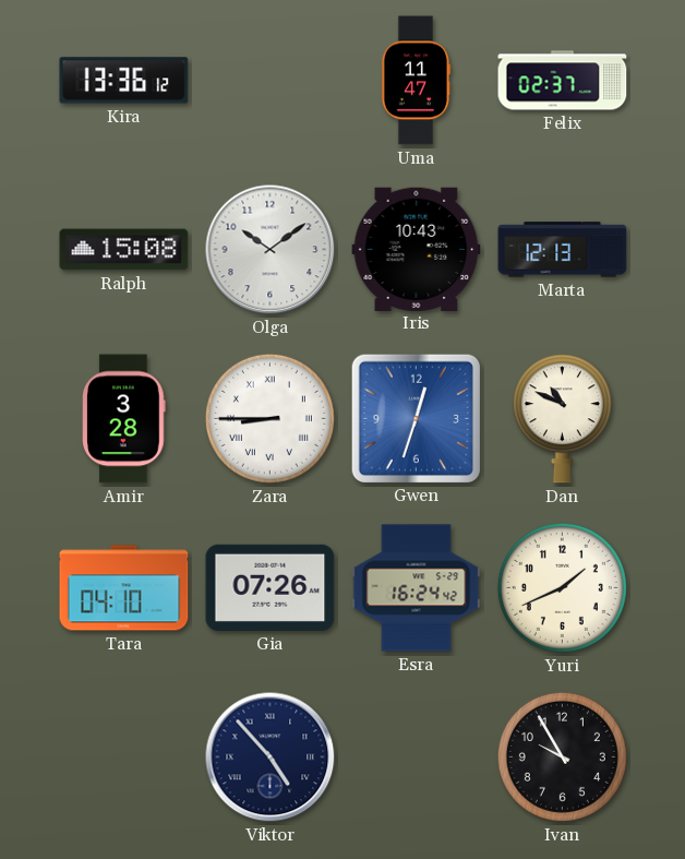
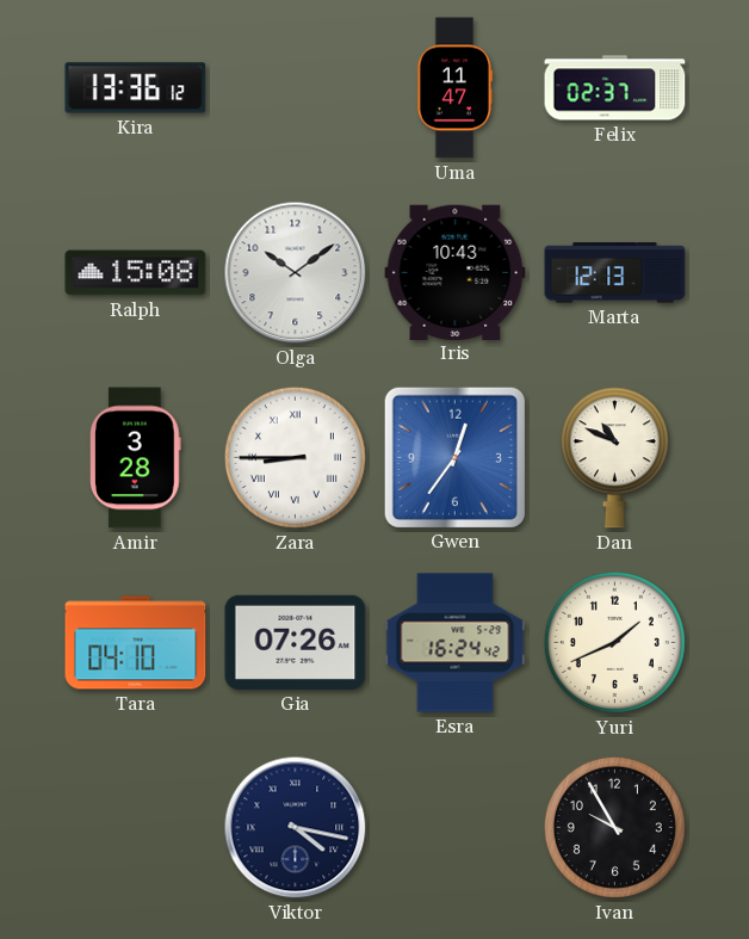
Gwen: 12:33 -> 12:36
Viktor: 4:53 -> 4:17
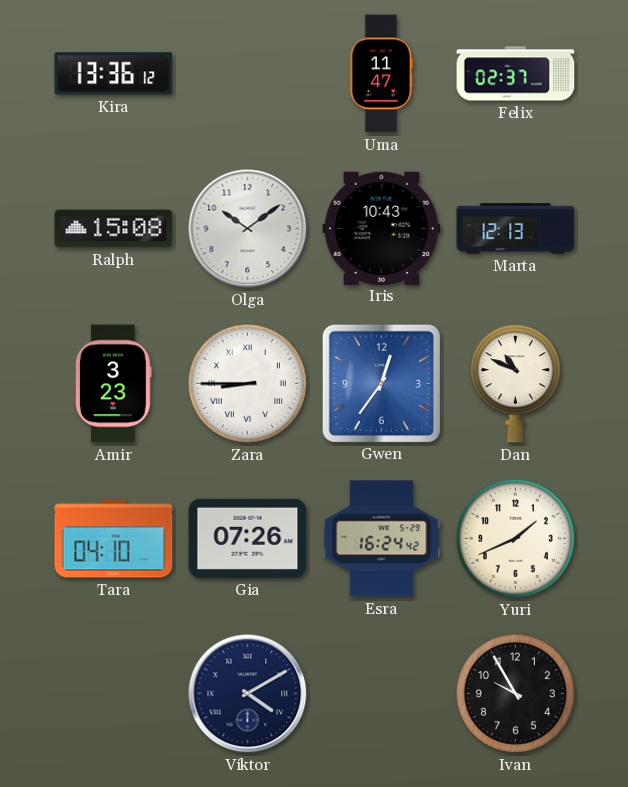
Amir: 3:28 -> 3:23
Viktor: 4:17 -> 4:10
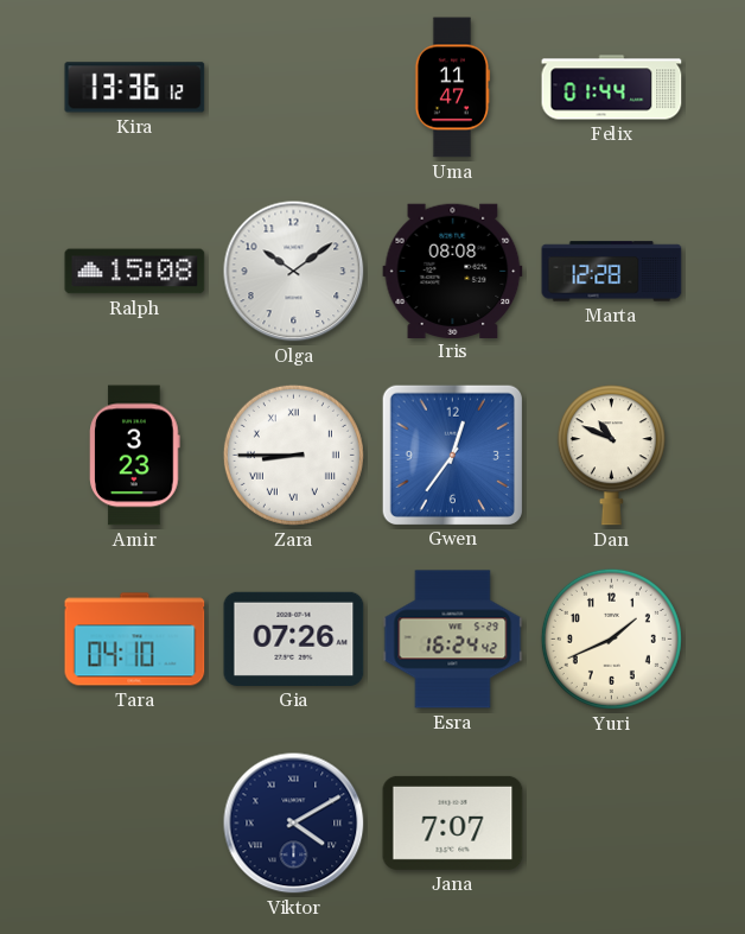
Felix: 02:37 -> 01:44
Iris: 10:43 -> 08:08
Marta: 12:13 -> 12:28
Jana: none -> 7:07
Ivan: 9:55 -> none
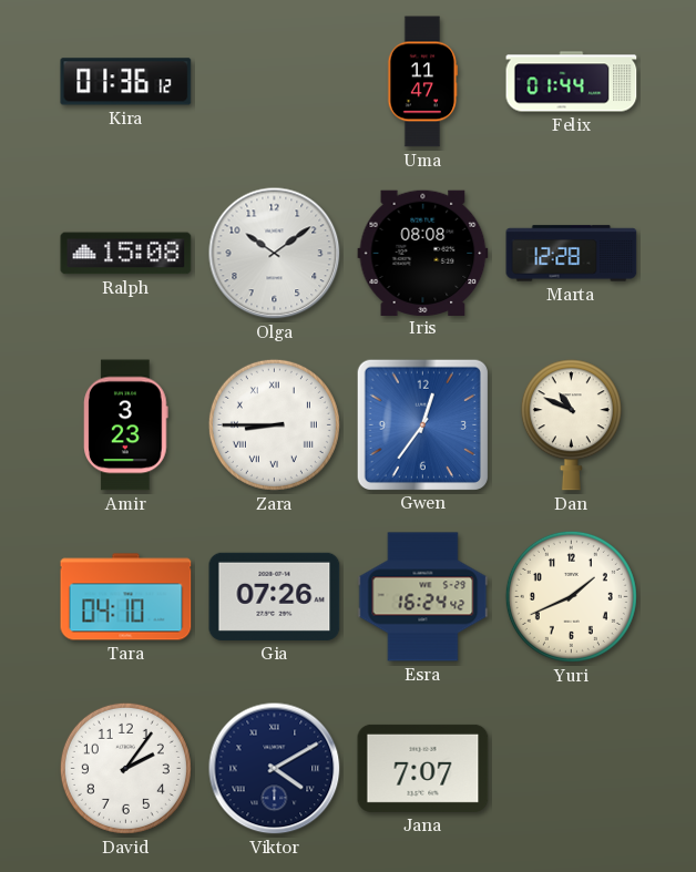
Kira: 13:36 -> 01:36
David: none -> 2:06
